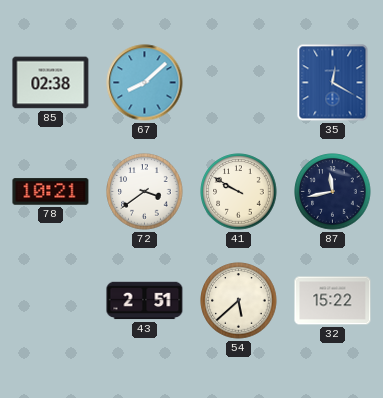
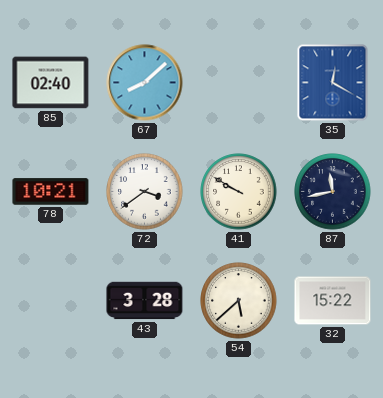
85: 02:38 -> 02:40
43: 2:51 -> 3:28
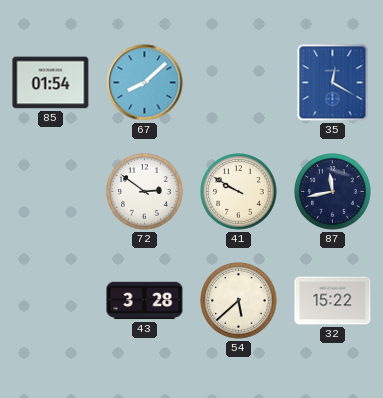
85: 02:40 -> 01:54
78: 10:21 -> none
72: 3:39 -> 2:51
